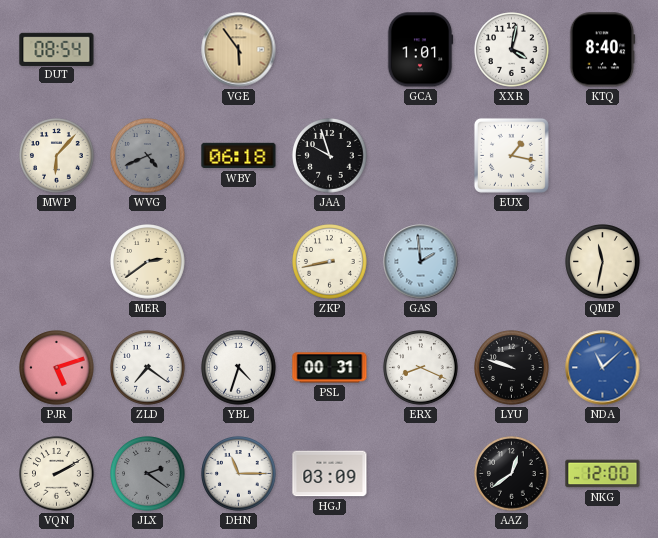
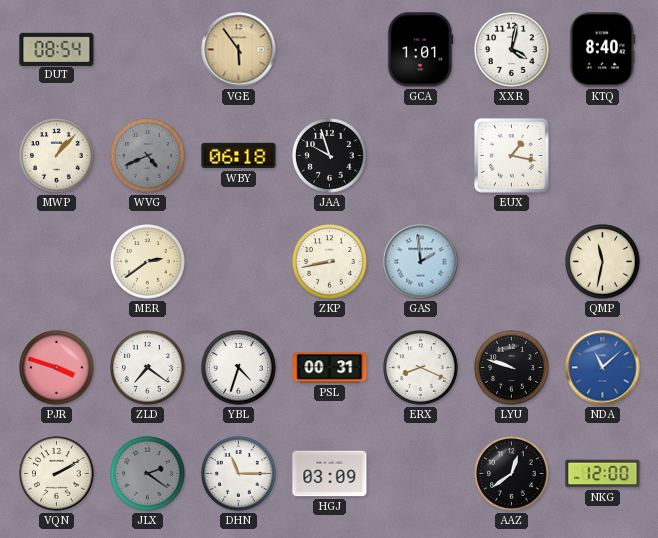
MWP: 6:07 -> 1:07
PJR: 5:12 -> 3:48
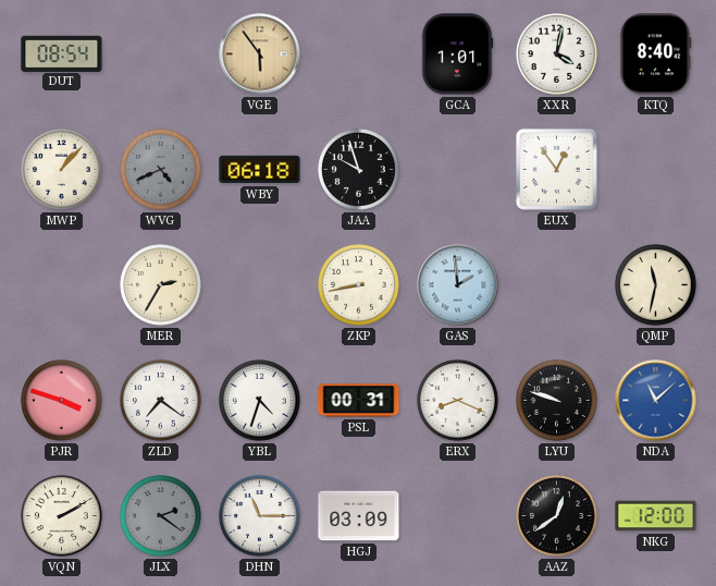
EUX: 1:17 -> 12:54
MER: 2:39 -> 2:35
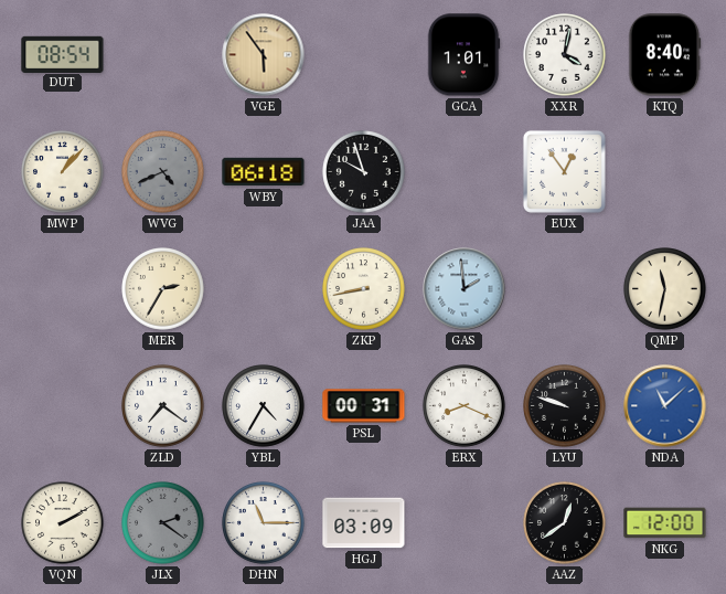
PJR: 3:48 -> none
YBL: 4:33 -> 4:35
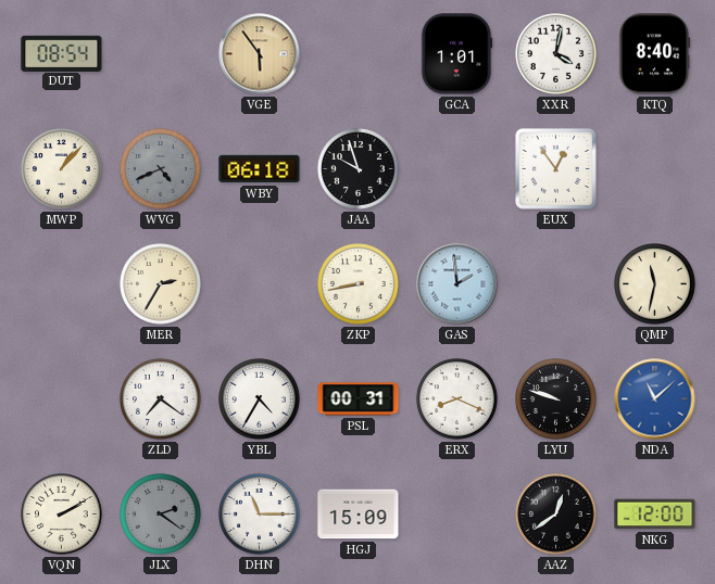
HGJ: 03:09 -> 15:09
